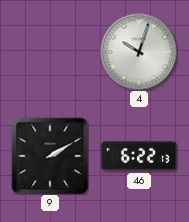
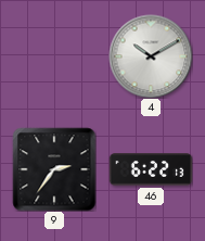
4: 10:03 -> 10:10
9: 2:10 -> 2:36
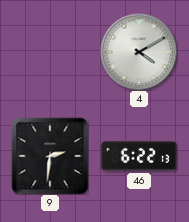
4: 10:10 -> 4:10
9: 2:36 -> 2:31
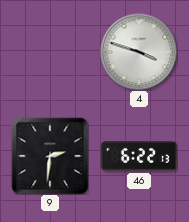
4: 4:10 -> 3:48
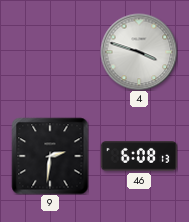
46: 6:22 -> 6:08
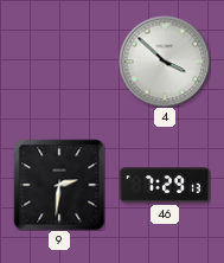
4: 3:48 -> 3:52
46: 6:08 -> 7:29
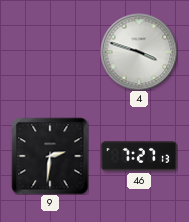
4: 3:52 -> 3:48
46: 7:29 -> 7:27
